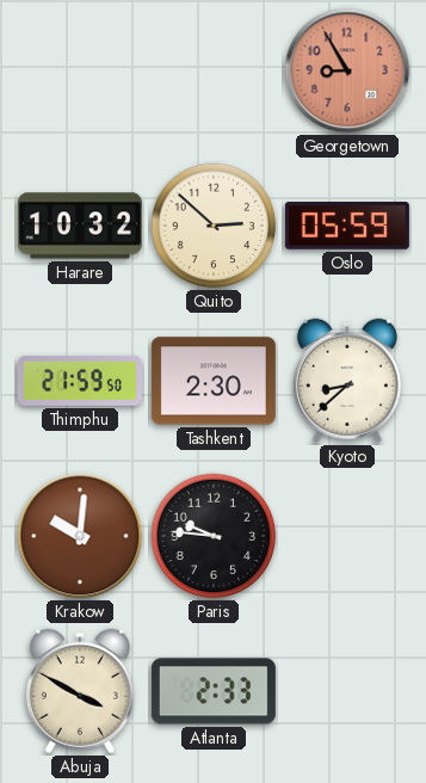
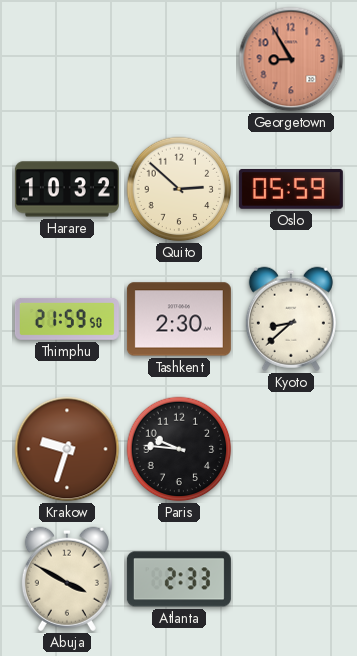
Krakow: 10:01 -> 9:33
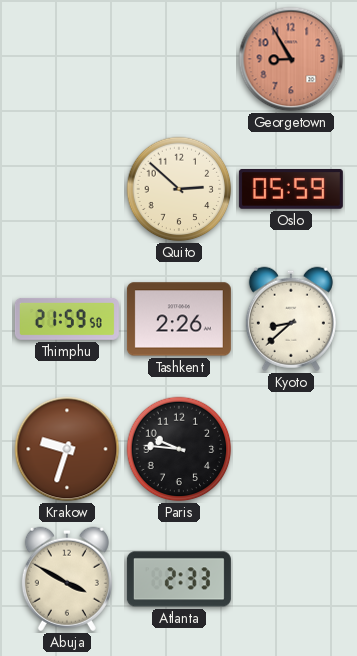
Harare: 10:32 -> none
Tashkent: 2:30 -> 2:26
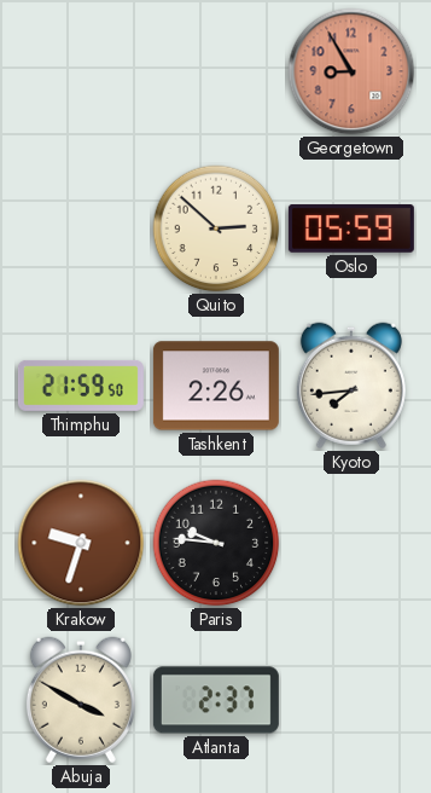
Kyoto: 8:38 -> 7:44
Atlanta: 2:33 -> 2:37
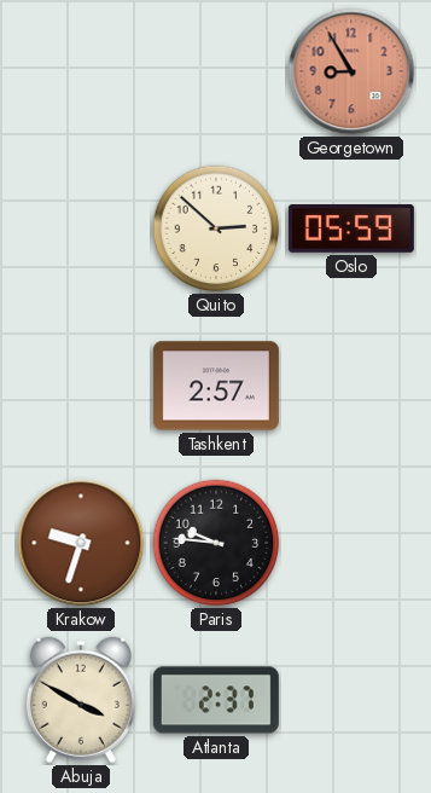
Thimphu: 21:59 -> none
Tashkent: 2:26 -> 2:57
Kyoto: 7:44 -> none
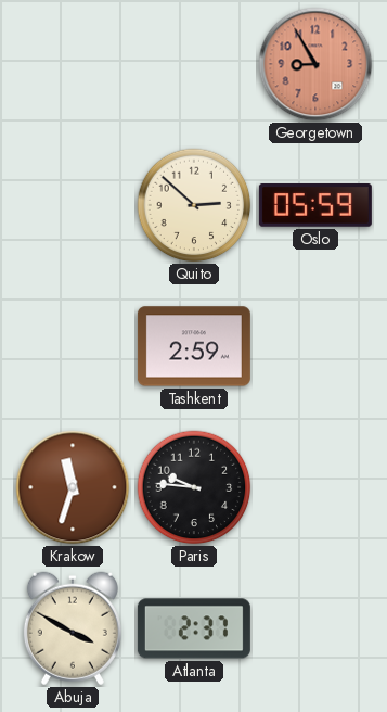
Tashkent: 2:57 -> 2:59
Krakow: 9:33 -> 11:33
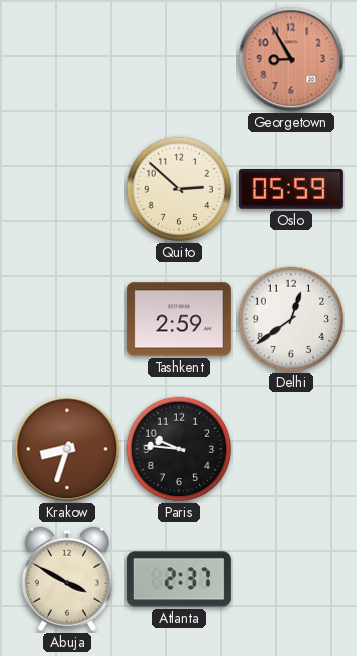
Delhi: none -> 12:39
Krakow: 11:33 -> 8:33
